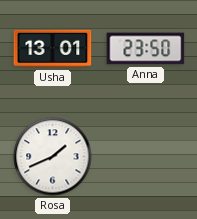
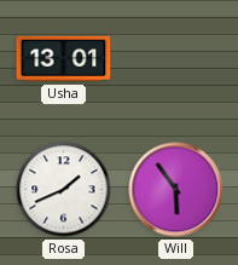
Anna: 23:50 -> none
Will: none -> 5:54
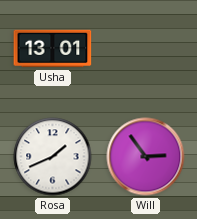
Will: 5:54 -> 2:54
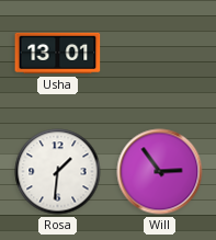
Rosa: 1:41 -> 1:31
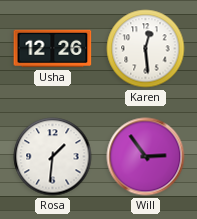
Usha: 13:01 -> 12:26
Karen: none -> 12:29
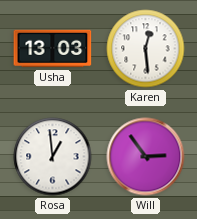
Usha: 12:26 -> 13:03
Rosa: 1:31 -> 12:59
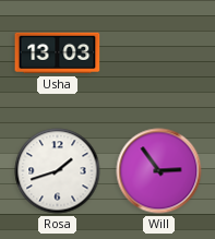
Karen: 12:29 -> none
Rosa: 12:59 -> 1:42
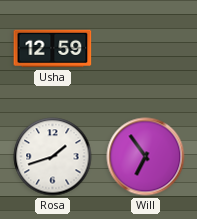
Usha: 13:03 -> 12:59
Will: 2:54 -> 6:54
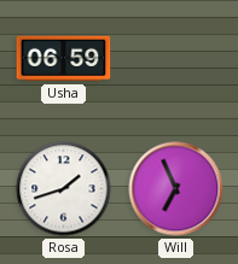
Usha: 12:59 -> 06:59
Will: 6:54 -> 6:56
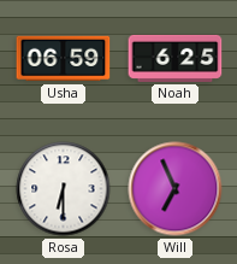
Noah: none -> 6:25
Rosa: 1:42 -> 6:30
